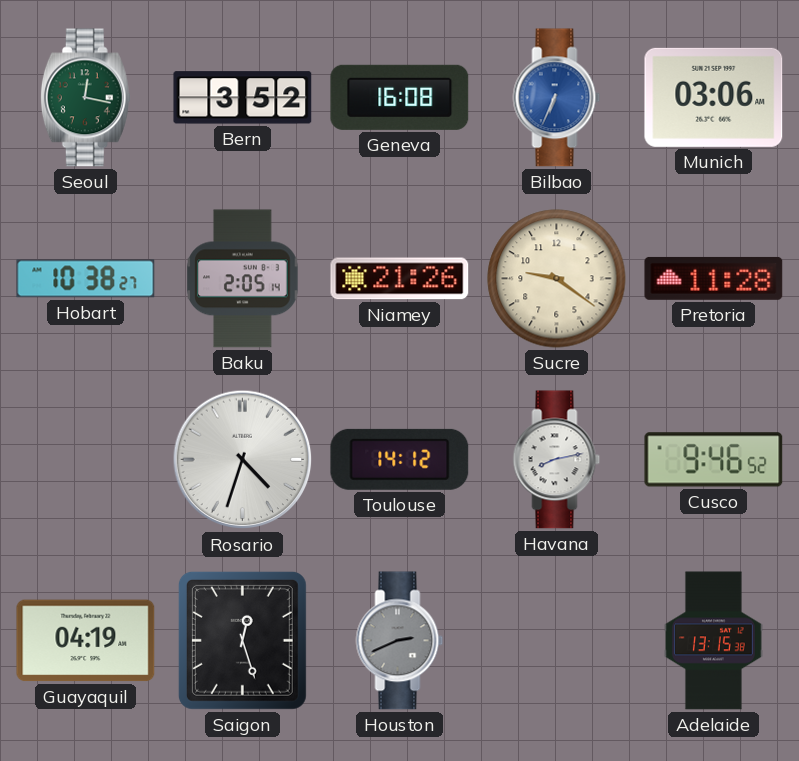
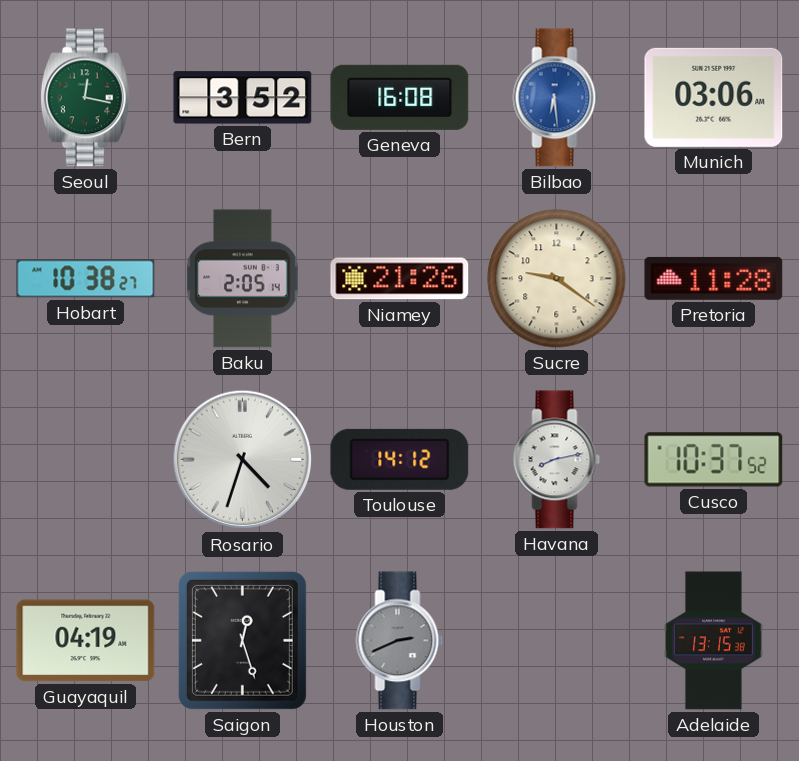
Bilbao: 6:34 -> 6:29
Cusco: 9:46 -> 10:37
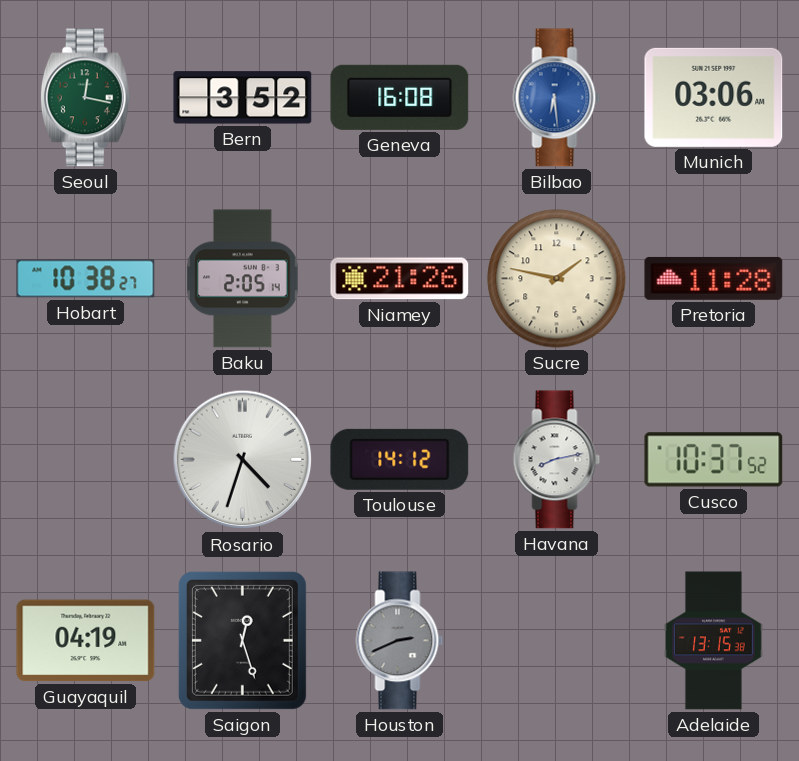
Sucre: 9:21 -> 1:47
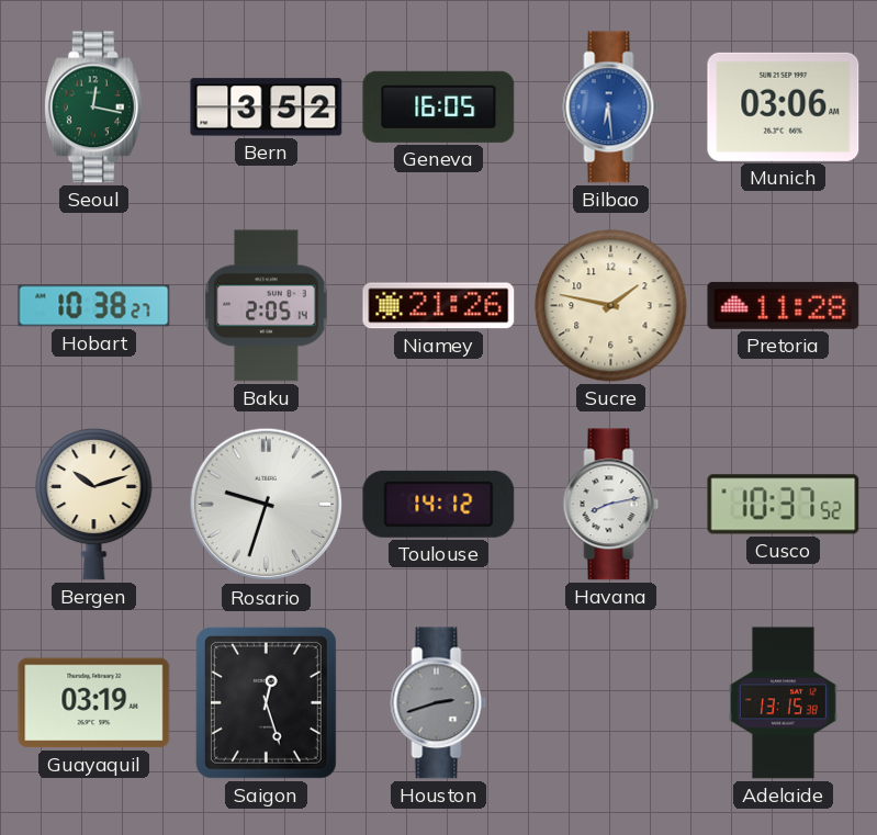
Geneva: 16:08 -> 16:05
Bergen: none -> 10:12
Rosario: 4:33 -> 9:33
Guayaquil: 04:19 -> 03:19
Houston: 2:41 -> 2:42
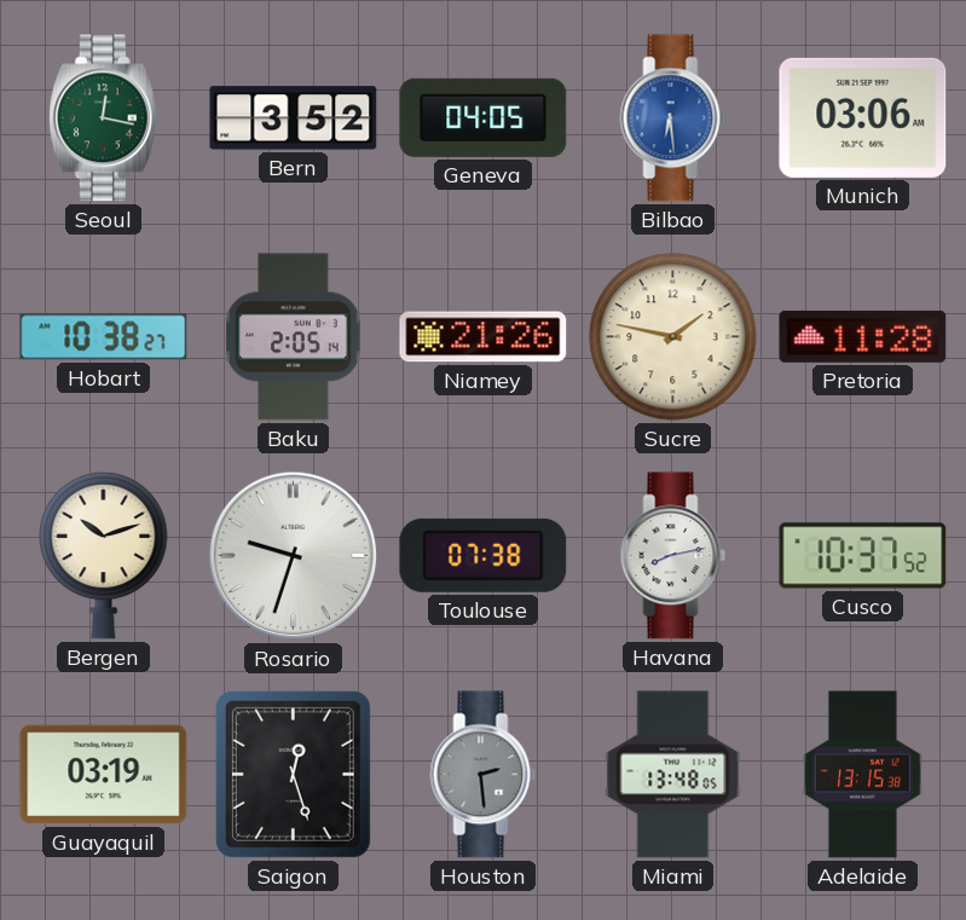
Geneva: 16:05 -> 04:05
Toulouse: 14:12 -> 07:38
Houston: 2:42 -> 2:29
Miami: none -> 13:48
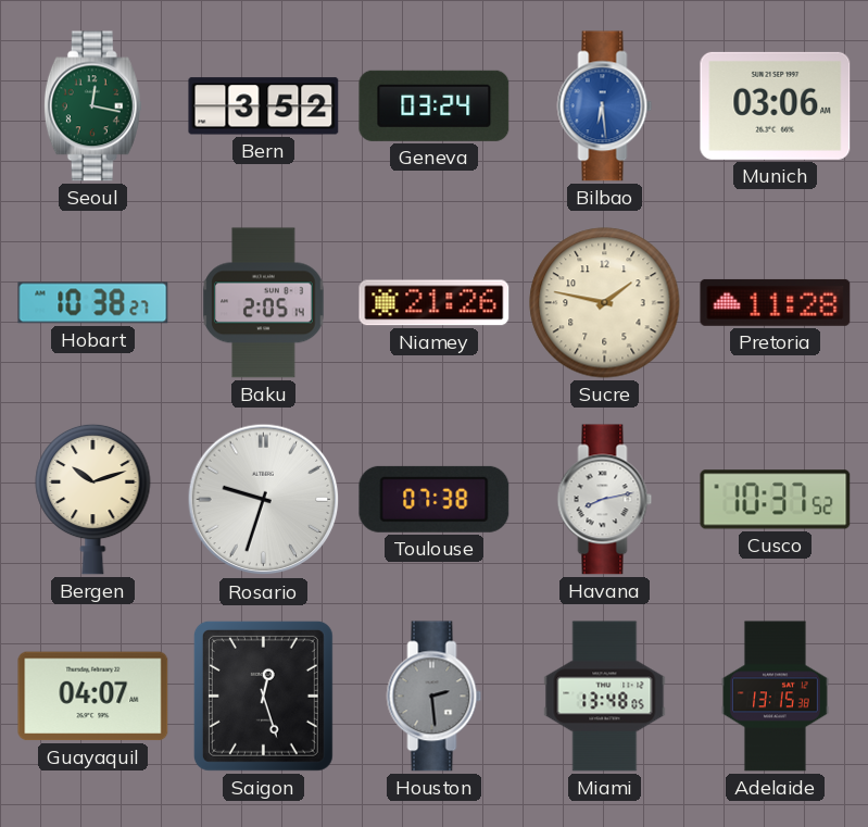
Geneva: 04:05 -> 03:24
Guayaquil: 03:19 -> 04:07
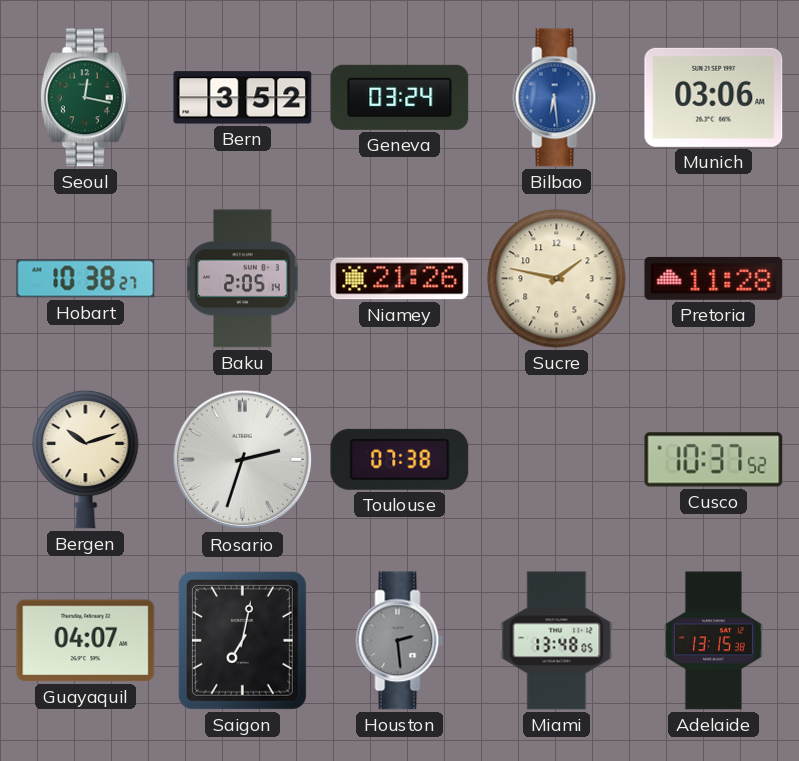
Rosario: 9:33 -> 2:33
Havana: 8:13 -> none
Saigon: 12:27 -> 7:02
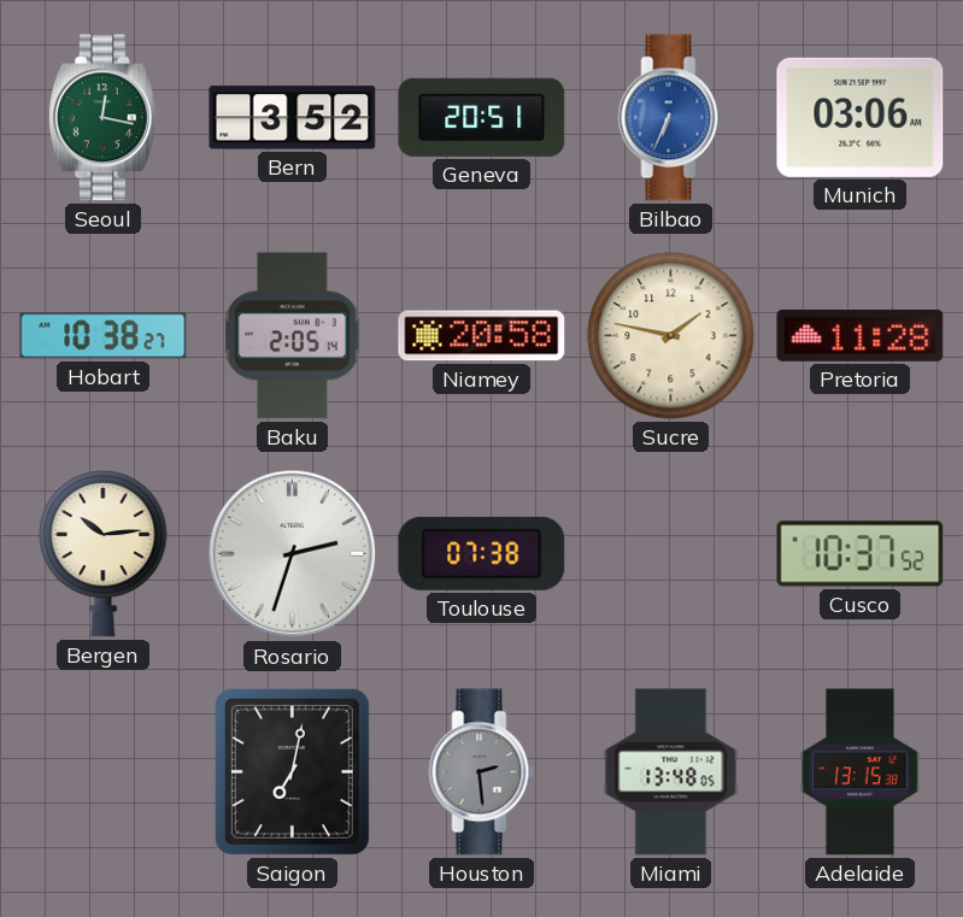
Geneva: 03:24 -> 20:51
Bilbao: 6:29 -> 6:34
Niamey: 21:26 -> 20:58
Bergen: 10:12 -> 10:14
Guayaquil: 04:07 -> none
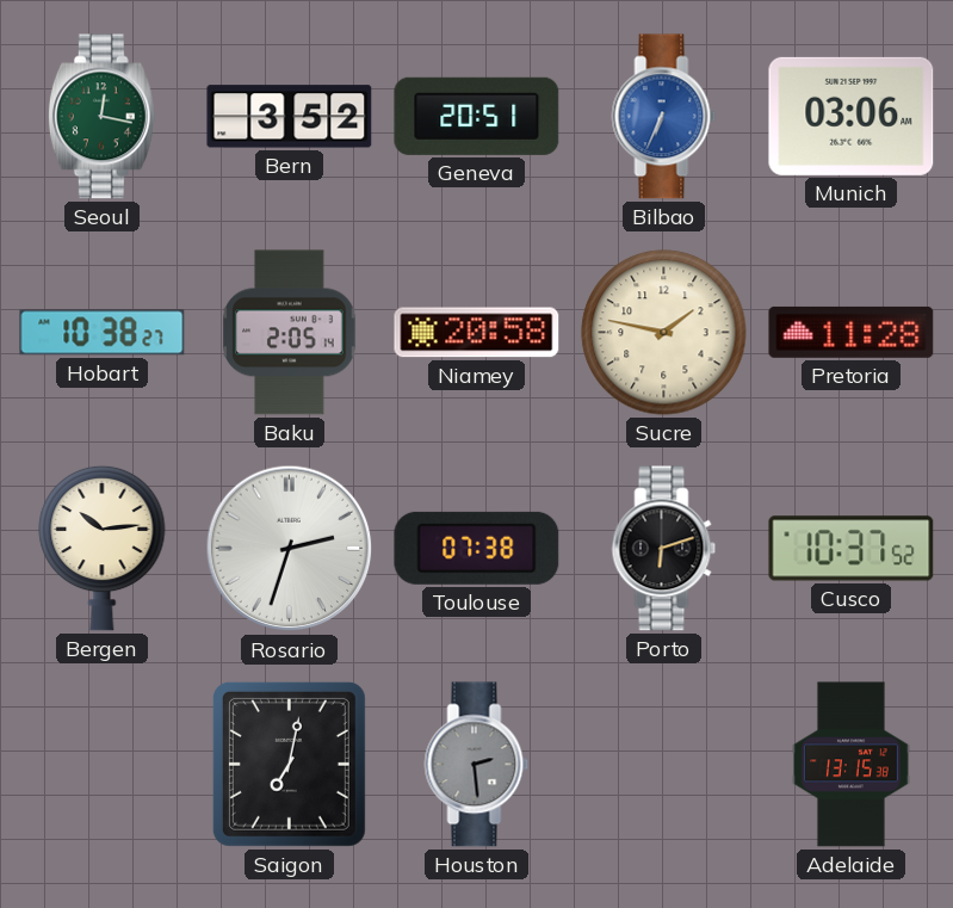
Porto: none -> 6:12
Miami: 13:48 -> none
